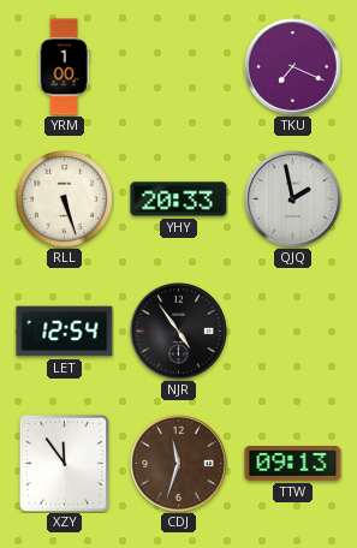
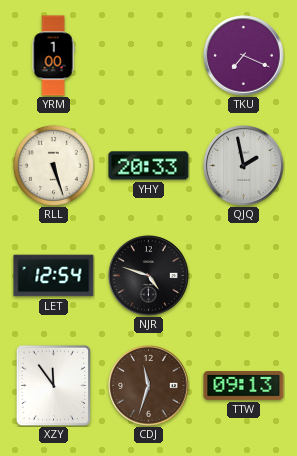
NJR: 4:54 -> 4:48
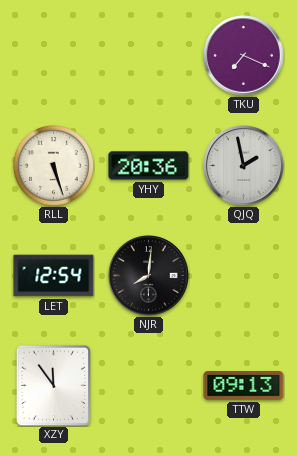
YRM: 1:00 -> none
YHY: 20:33 -> 20:36
NJR: 4:48 -> 8:01
CDJ: 11:33 -> none
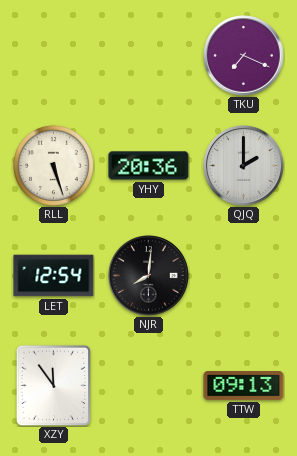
QJQ: 1:58 -> 2:00
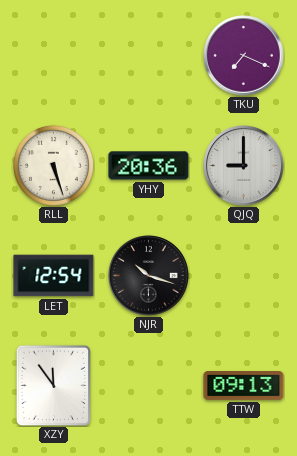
QJQ: 2:00 -> 9:00
NJR: 8:01 -> 10:18
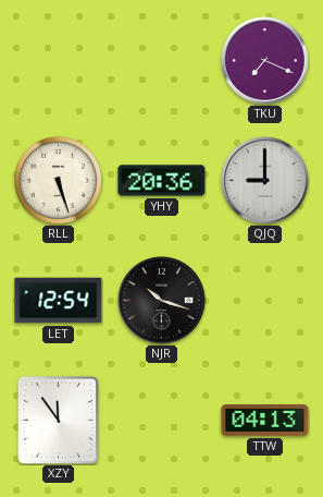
TTW: 09:13 -> 04:13
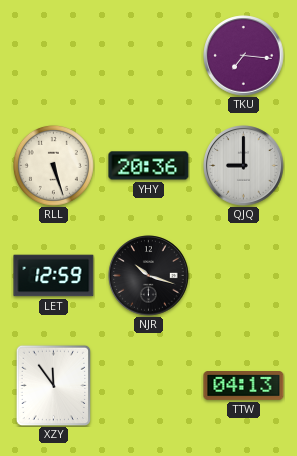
TKU: 7:19 -> 7:16
LET: 12:54 -> 12:59
